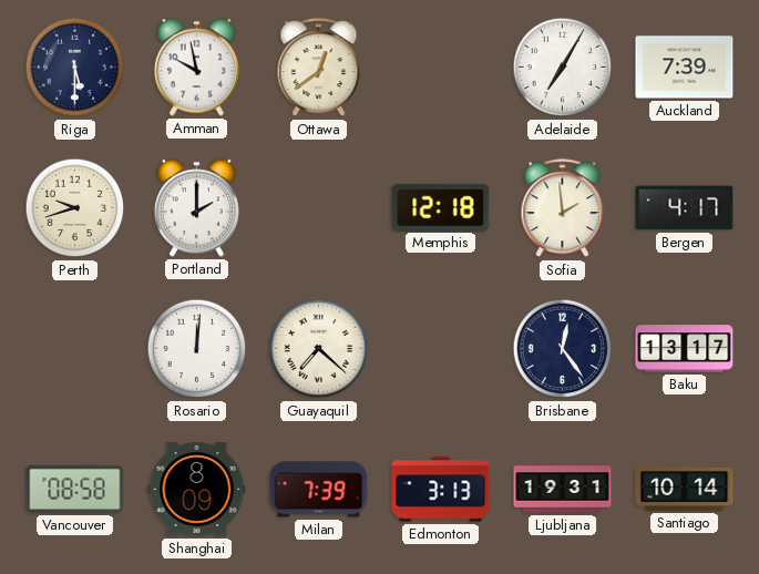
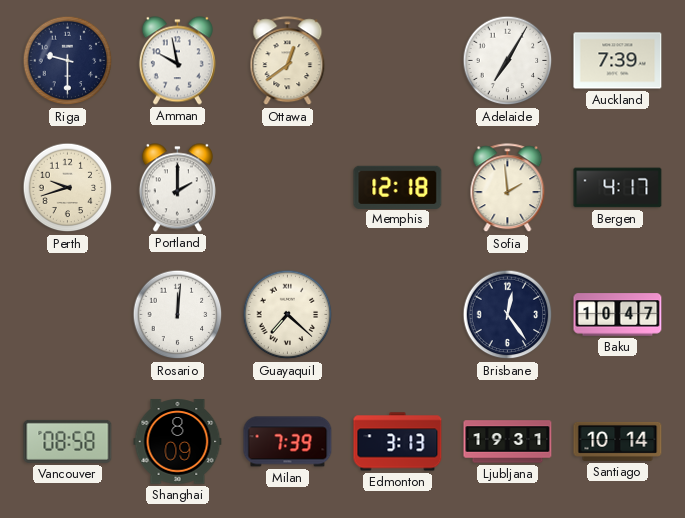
Riga: 5:30 -> 9:30
Baku: 13:17 -> 10:47
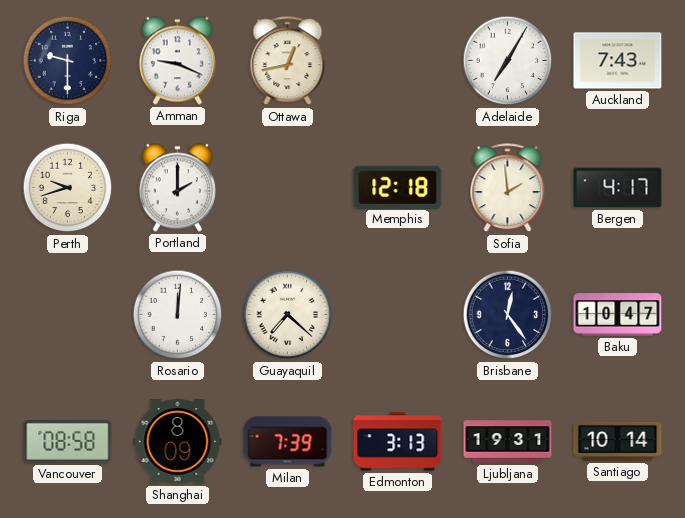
Amman: 9:58 -> 9:19
Ottawa: 12:39 -> 12:43
Auckland: 7:39 -> 7:43
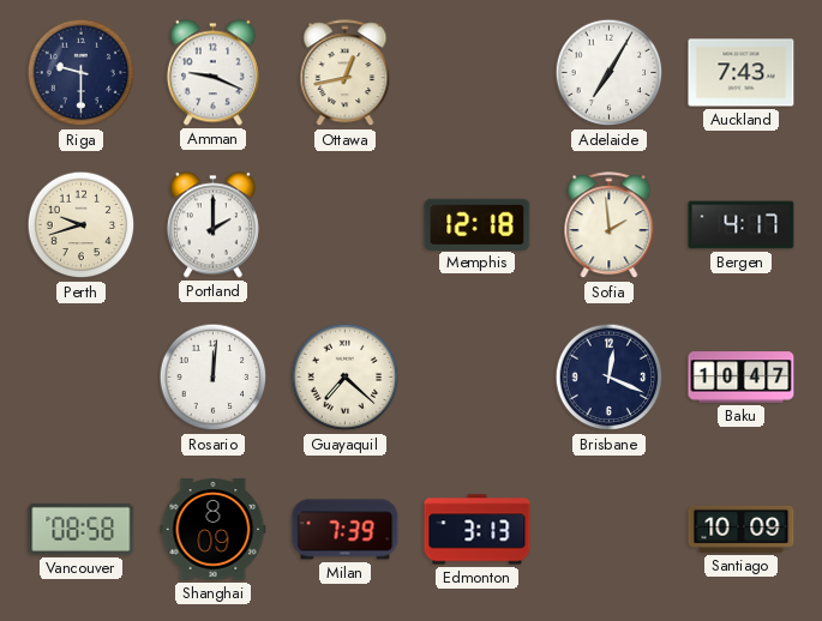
Brisbane: 12:24 -> 12:19
Ljubljana: 19:31 -> none
Santiago: 10:14 -> 10:09
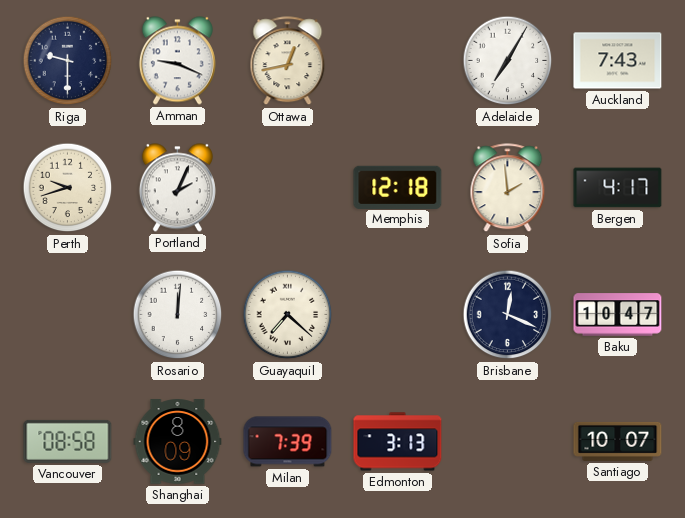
Portland: 2:00 -> 2:04
Santiago: 10:09 -> 10:07
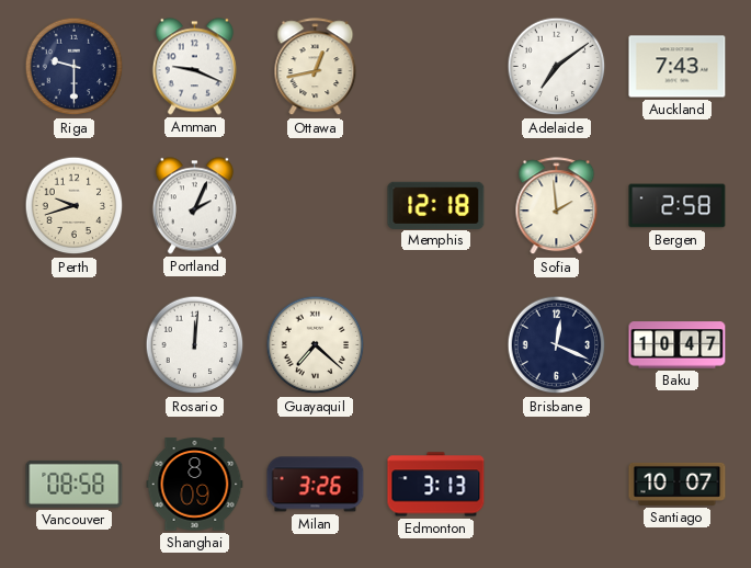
Adelaide: 7:05 -> 7:09
Bergen: 4:17 -> 2:58
Milan: 7:39 -> 3:26
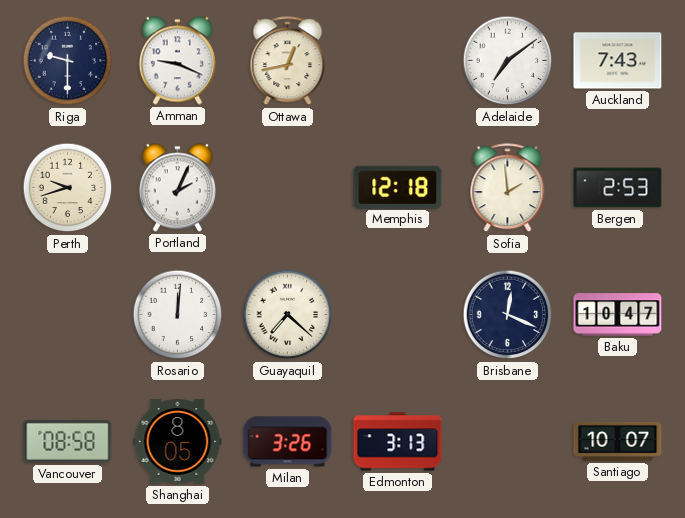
Bergen: 2:58 -> 2:53
Shanghai: 8:09 -> 8:05
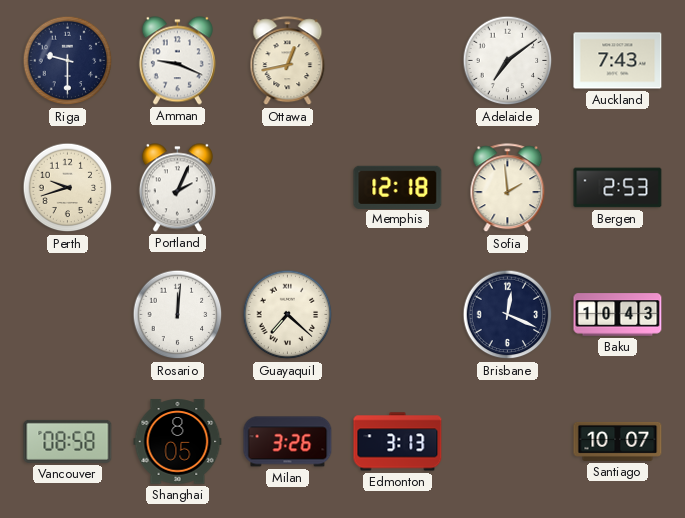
Baku: 10:47 -> 10:43
